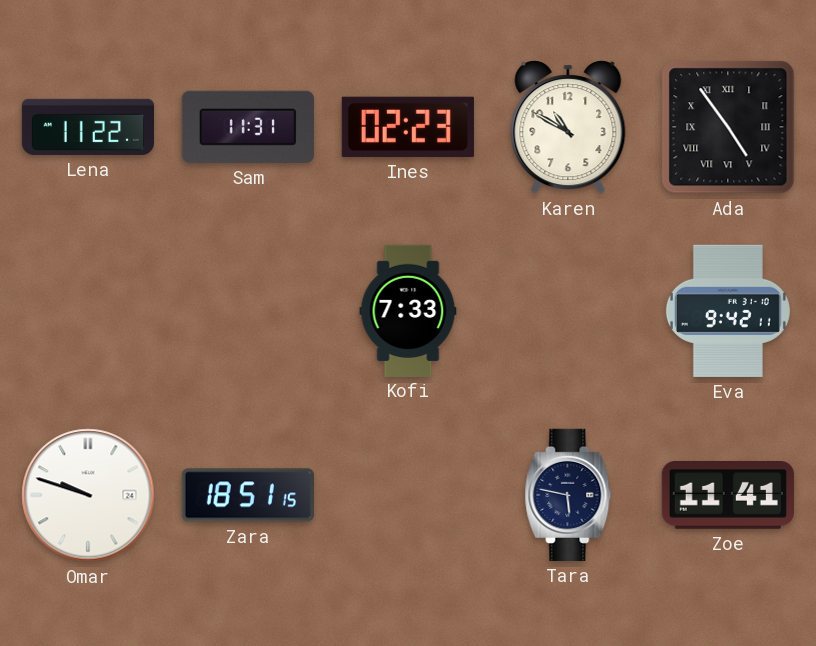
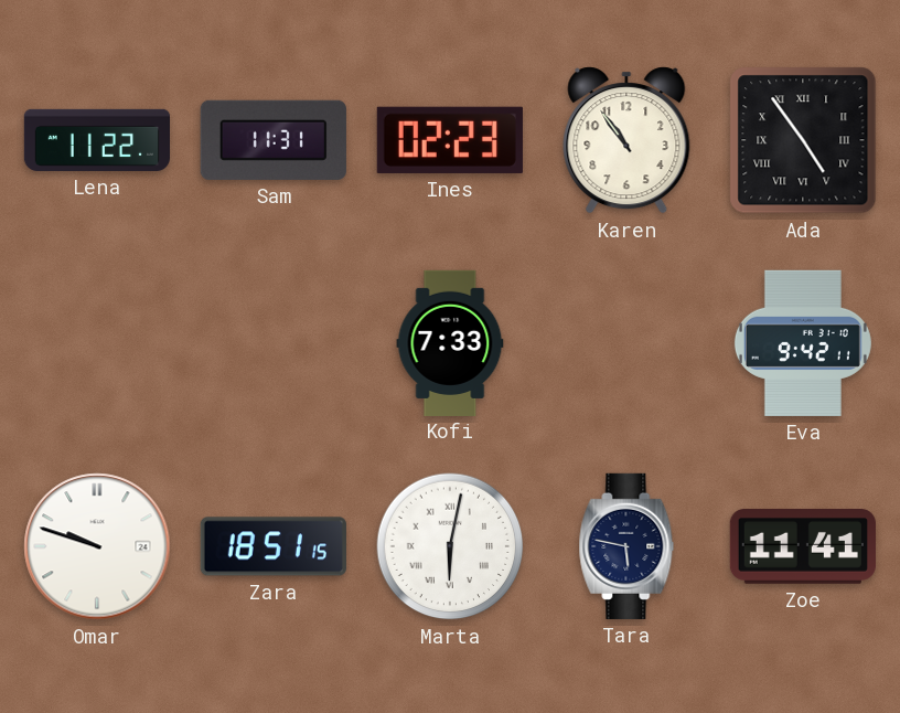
Karen: 10:50 -> 10:54
Marta: none -> 6:02
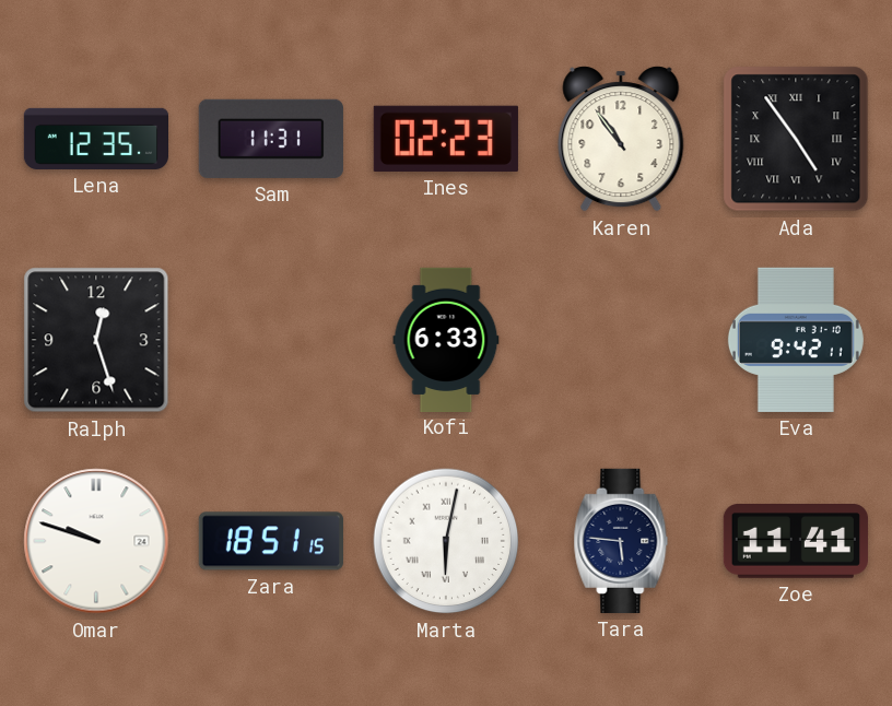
Lena: 11:22 -> 12:35
Ralph: none -> 12:27
Kofi: 7:33 -> 6:33
Tara: 5:47 -> 5:46
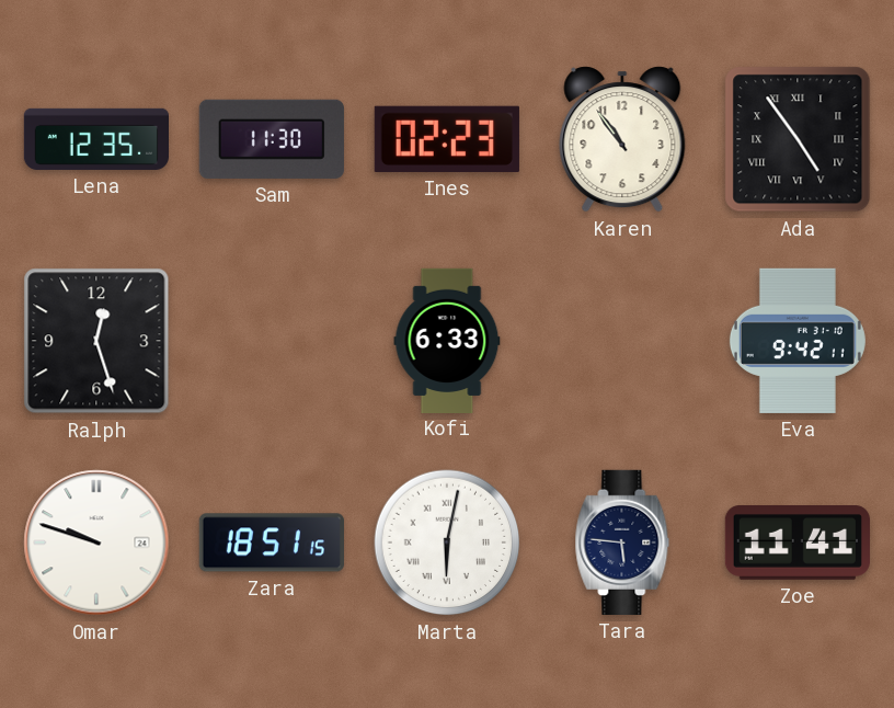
Sam: 11:31 -> 11:30
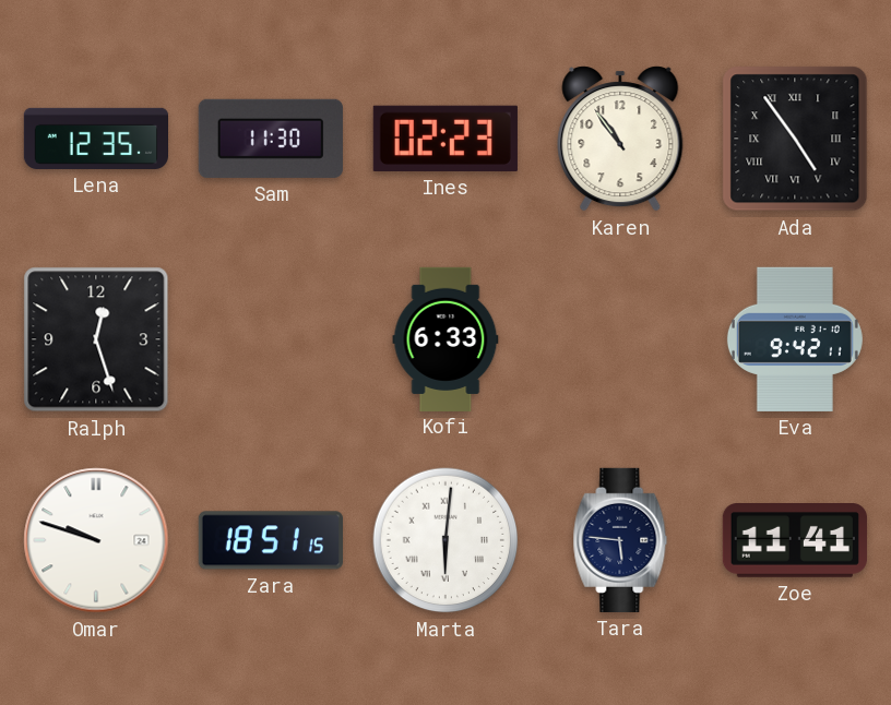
Marta: 6:02 -> 6:01
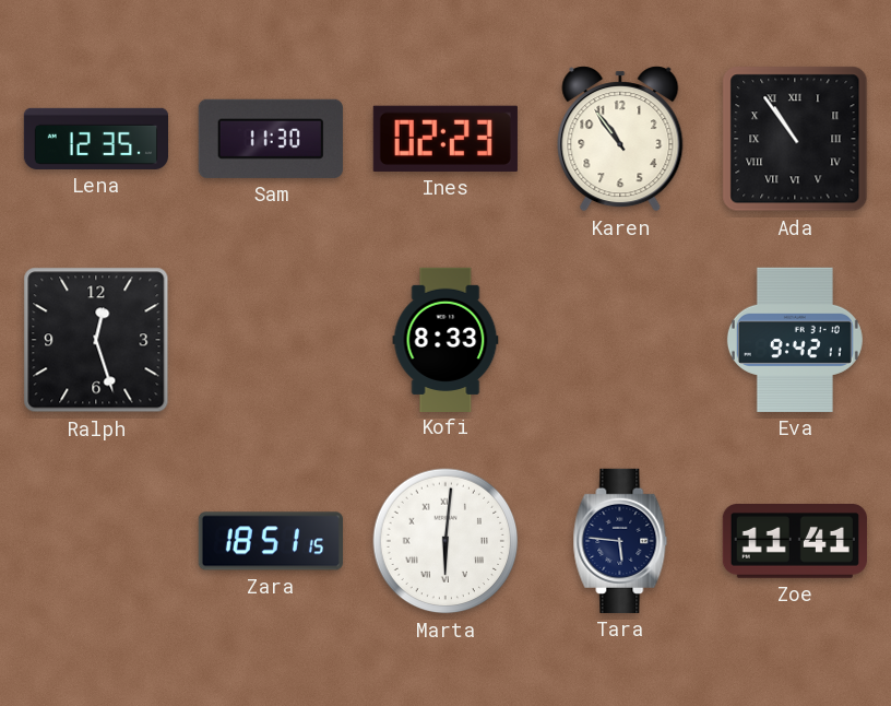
Ada: 4:54 -> 10:54
Kofi: 6:33 -> 8:33
Omar: 9:48 -> none
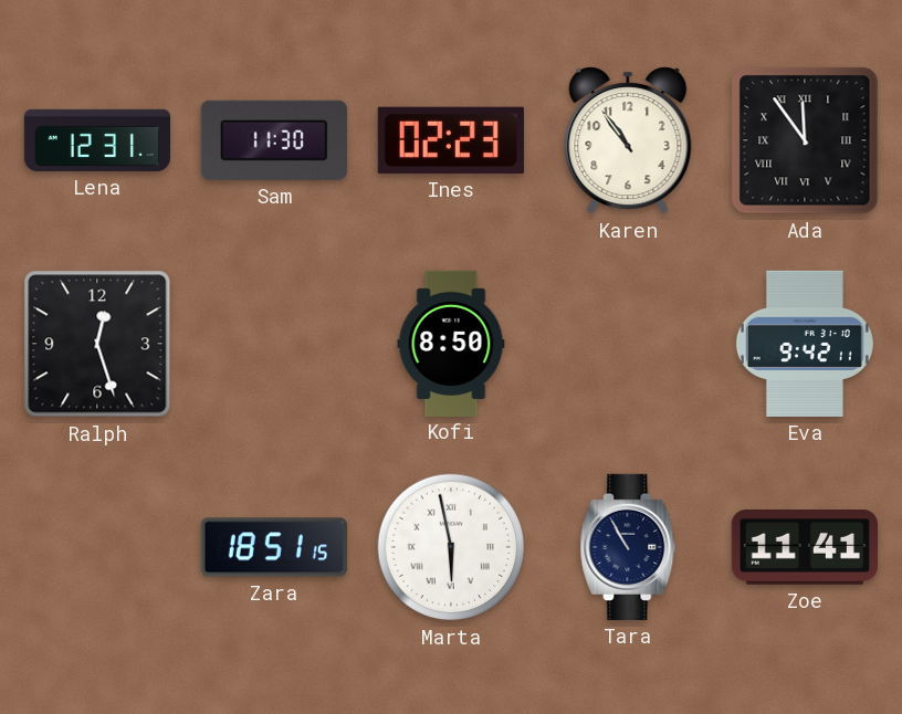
Lena: 12:35 -> 12:31
Ada: 10:54 -> 11:54
Kofi: 8:33 -> 8:50
Marta: 6:01 -> 5:58
Tara: 5:46 -> 10:55
